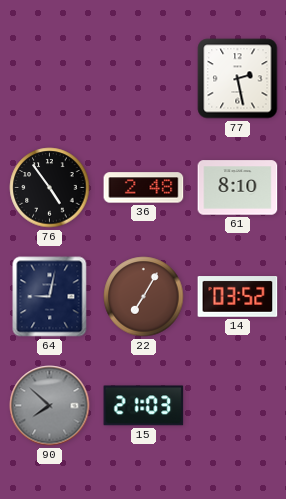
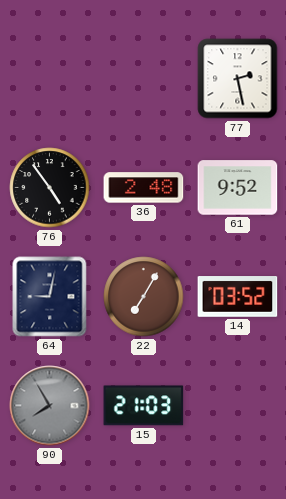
61: 8:10 -> 9:52
90: 7:52 -> 7:55
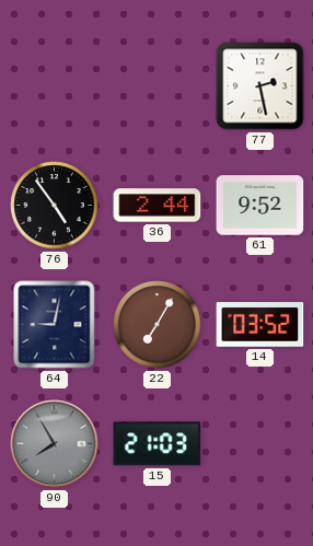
36: 2:48 -> 2:44
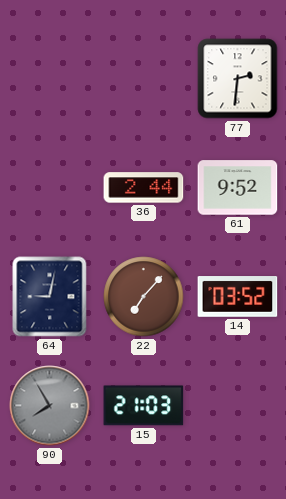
77: 2:28 -> 2:31
76: 4:54 -> none
22: 7:05 -> 7:07
